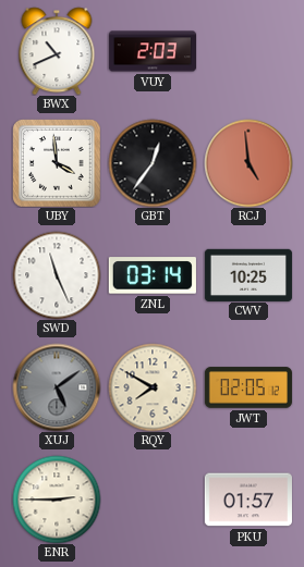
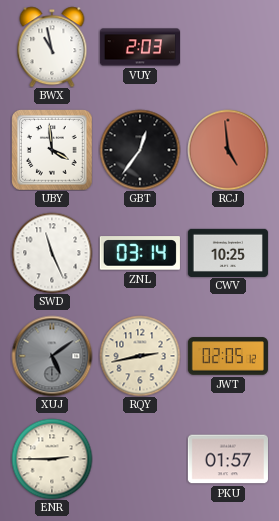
BWX: 10:41 -> 10:58
RQY: 7:50 -> 2:43
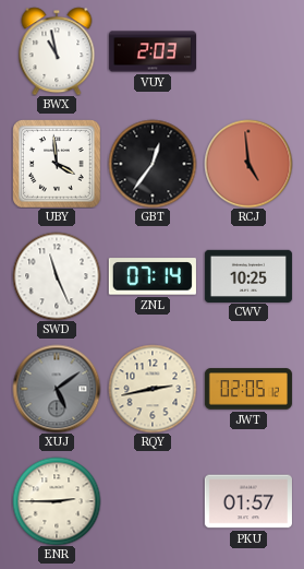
ZNL: 03:14 -> 07:14
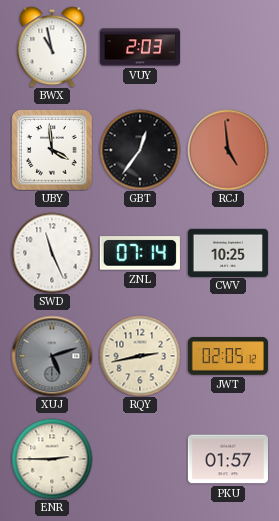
XUJ: 5:09 -> 5:12
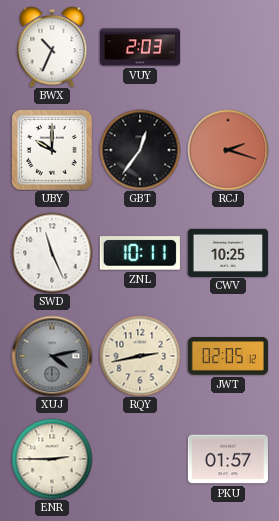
BWX: 10:58 -> 10:34
UBY: 3:59 -> 10:00
RCJ: 4:59 -> 2:18
ZNL: 07:14 -> 10:11
XUJ: 5:12 -> 4:13
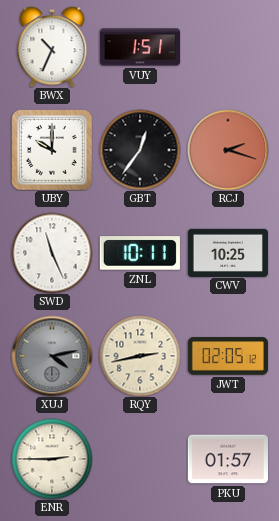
VUY: 2:03 -> 1:51
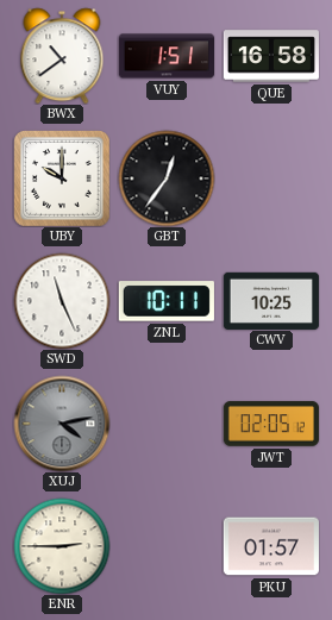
BWX: 10:34 -> 10:39
QUE: none -> 16:58
RCJ: 2:18 -> none
RQY: 2:43 -> none
